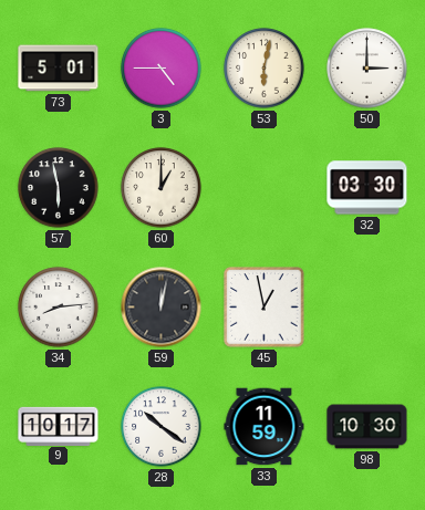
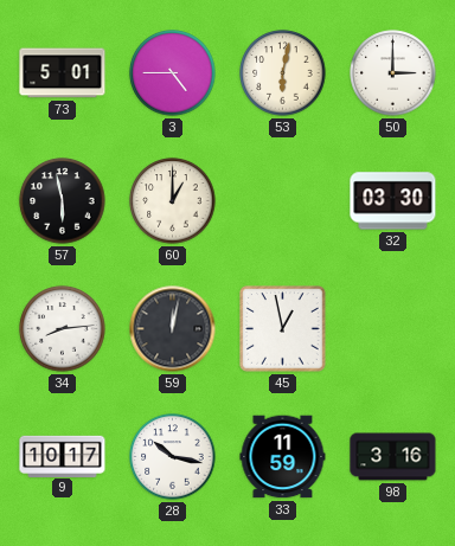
28: 10:21 -> 10:17
98: 10:30 -> 3:16
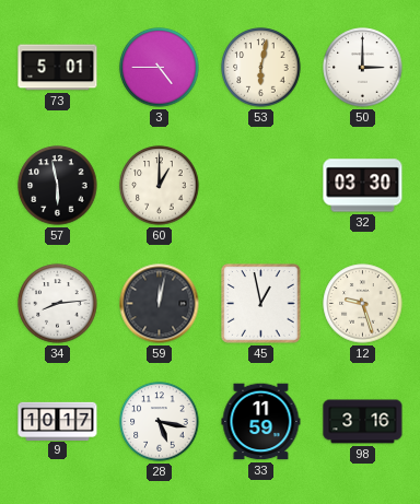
12: none -> 9:27
28: 10:17 -> 5:17
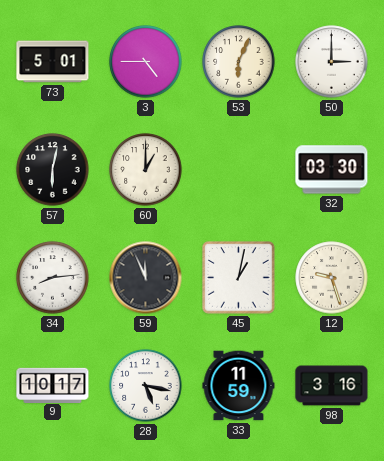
53: 6:02 -> 6:04
57: 5:58 -> 6:02
59: 12:02 -> 11:56
45: 12:58 -> 1:02
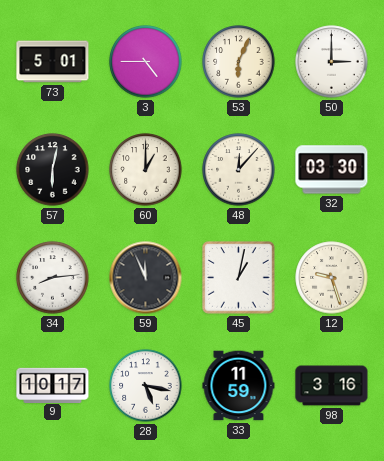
48: none -> 12:07
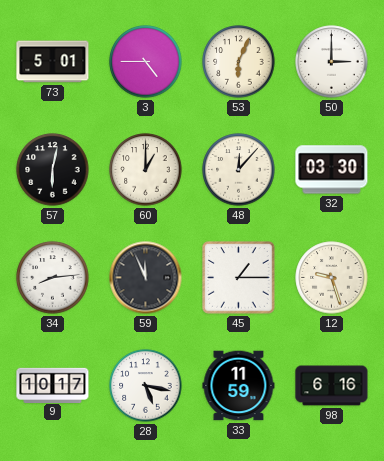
45: 1:02 -> 1:15
98: 3:16 -> 6:16
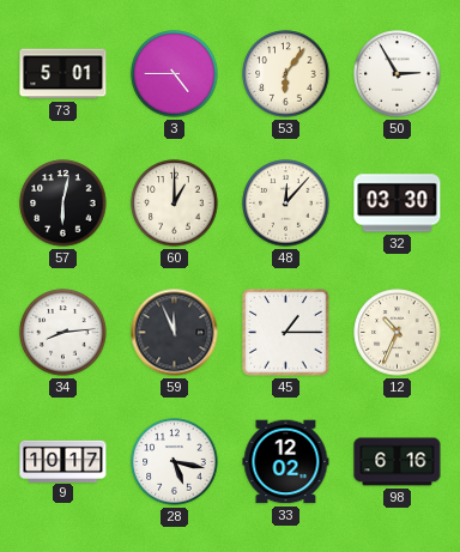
53: 6:04 -> 6:06
50: 3:00 -> 2:55
12: 9:27 -> 10:34
33: 11:59 -> 12:02
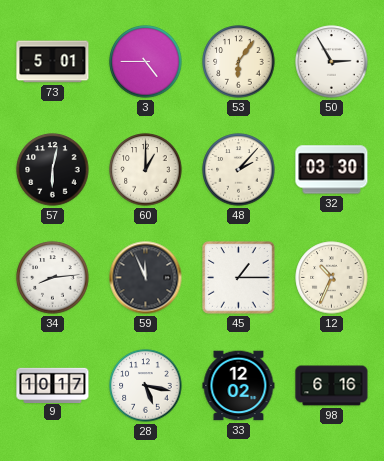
48: 12:07 -> 2:07
